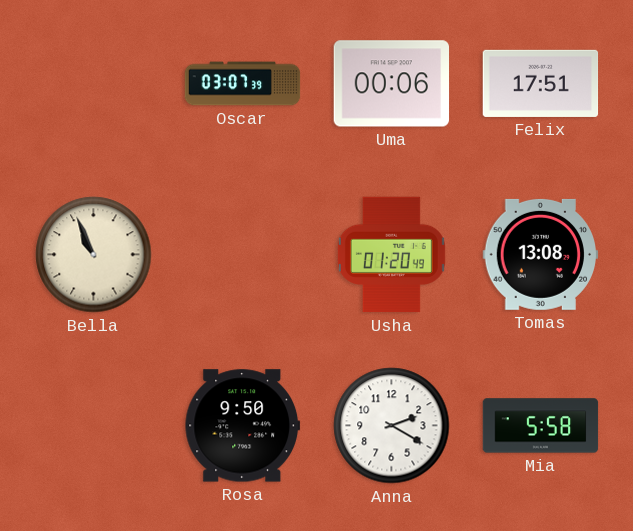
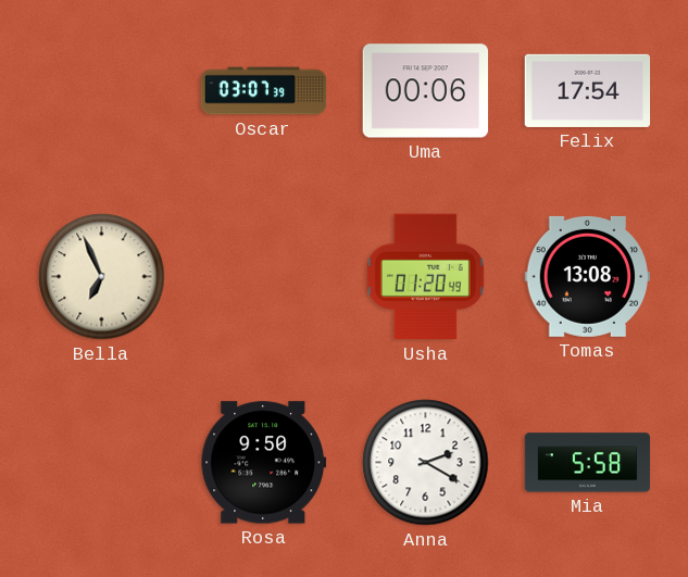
Felix: 17:51 -> 17:54
Bella: 10:56 -> 6:56
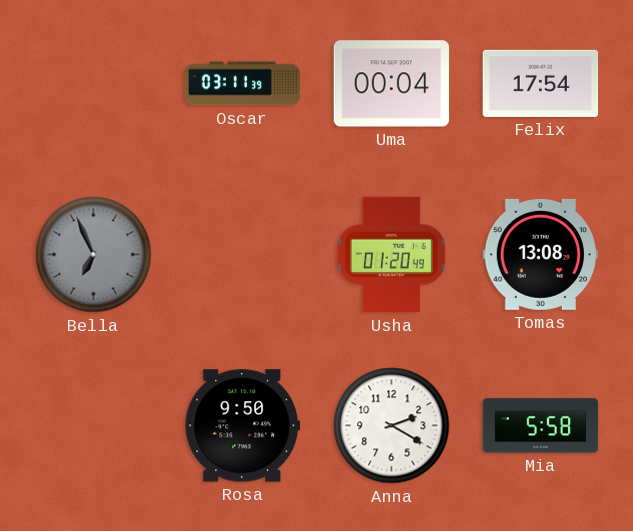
Oscar: 03:07 -> 03:11
Uma: 00:06 -> 00:04
Bella dial: cream -> grey
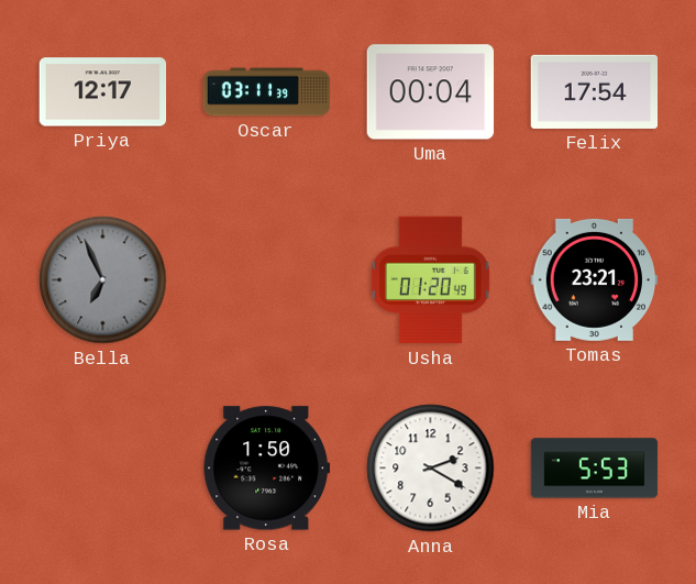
Priya: none -> 12:17
Tomas: 13:08 -> 23:21
Rosa: 9:50 -> 1:50
Mia: 5:58 -> 5:53
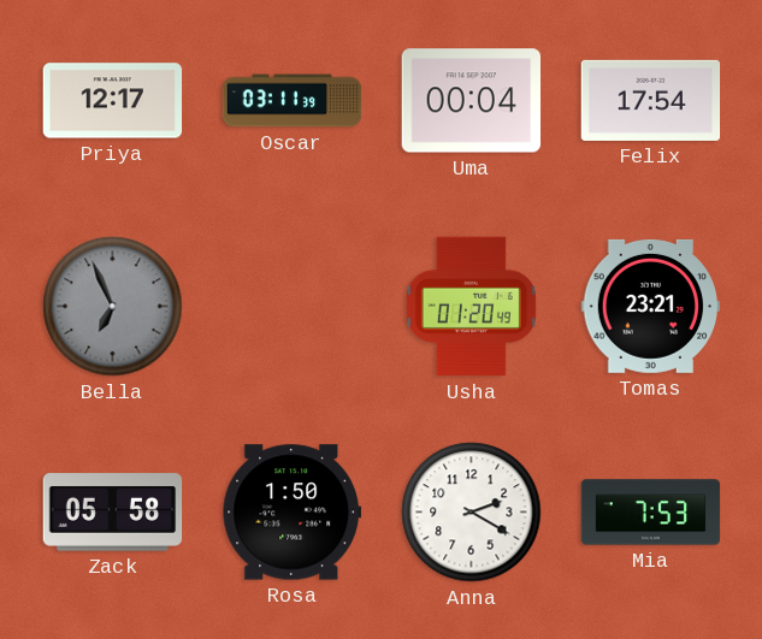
Zack: none -> 05:58
Mia: 5:53 -> 7:53
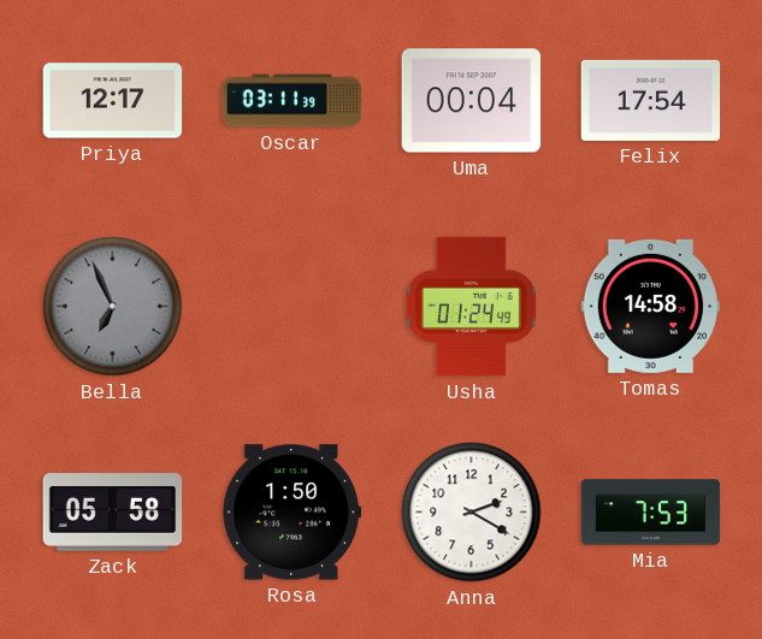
Usha: 01:20 -> 01:24
Tomas: 23:21 -> 14:58
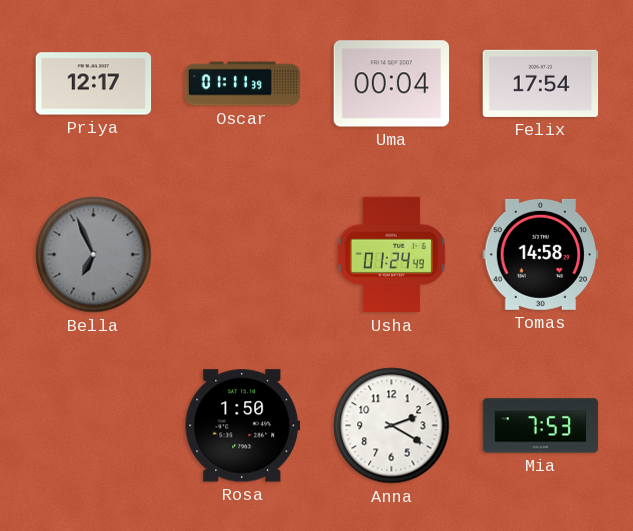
Oscar: 03:11 -> 01:11
Zack: 05:58 -> none
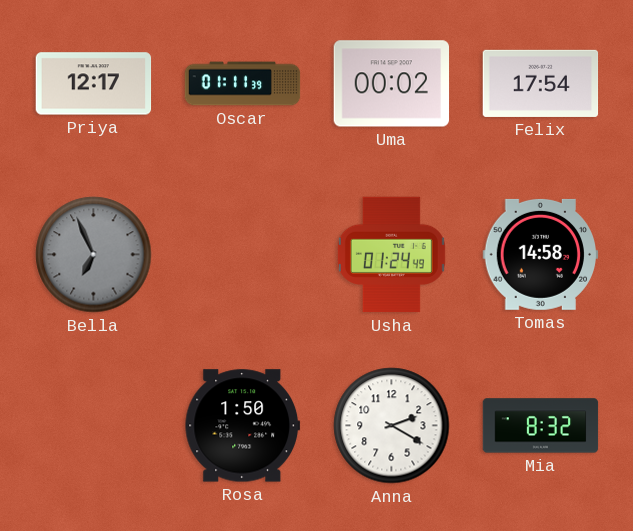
Uma: 00:04 -> 00:02
Mia: 7:53 -> 8:32
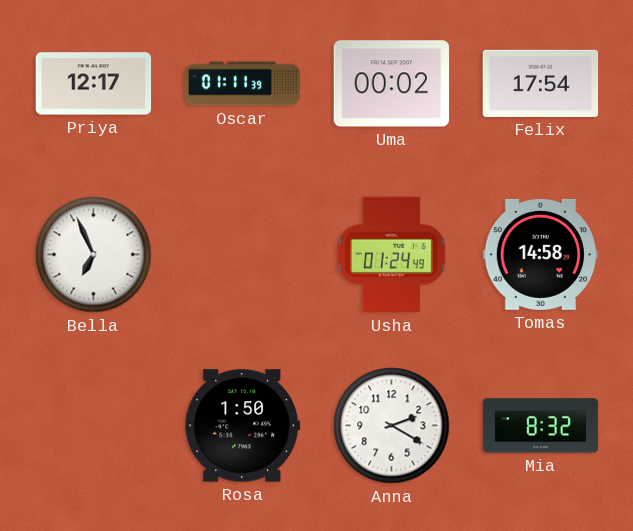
Bella dial: grey -> white
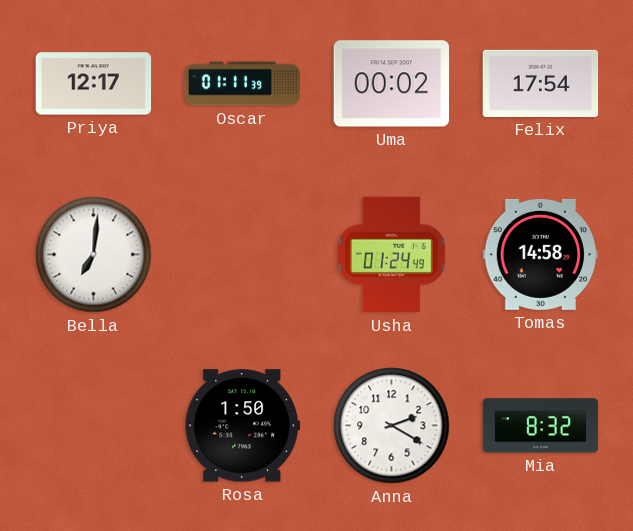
Bella: 6:56 -> 7:01
